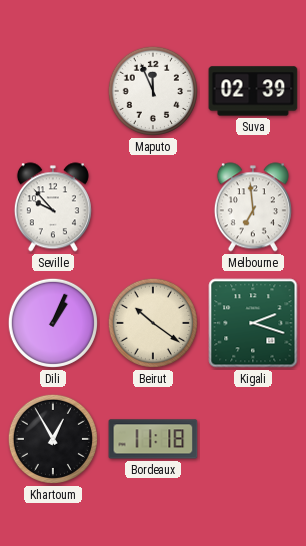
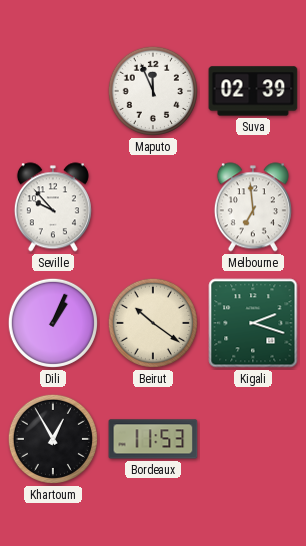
Bordeaux: 11:18 -> 11:53
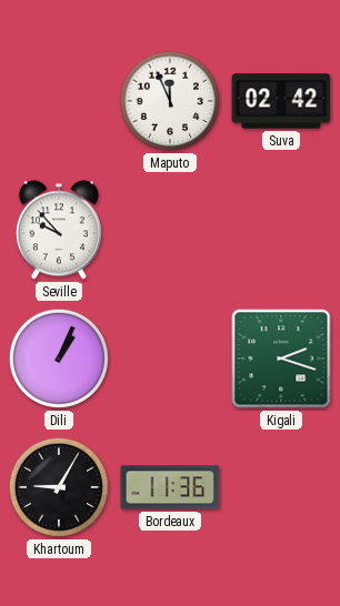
Suva: 02:39 -> 02:42
Melbourne: 6:59 -> none
Beirut: 10:21 -> none
Khartoum: 12:55 -> 9:05
Bordeaux: 11:53 -> 11:36
